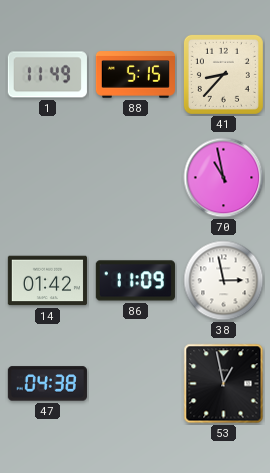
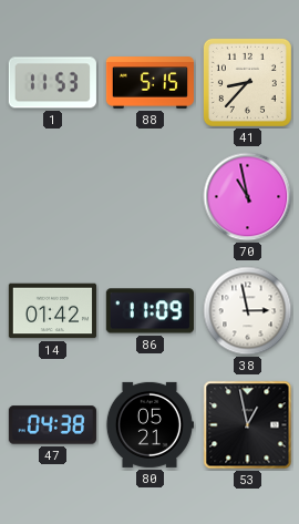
1: 11:49 -> 11:53
80: none -> 05:21
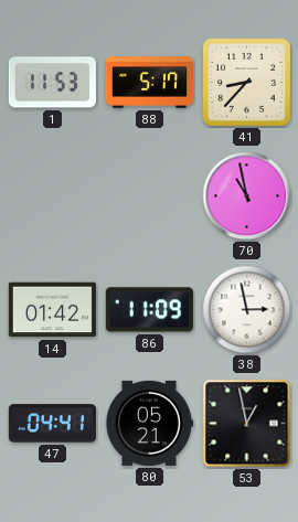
88: 5:15 -> 5:17
47: 04:38 -> 04:41
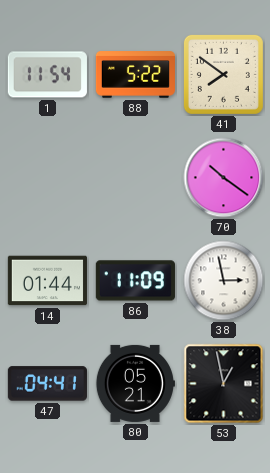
1: 11:53 -> 11:54
88: 5:17 -> 5:22
41: 8:37 -> 7:51
70: 10:58 -> 10:21
14: 01:42 -> 01:44
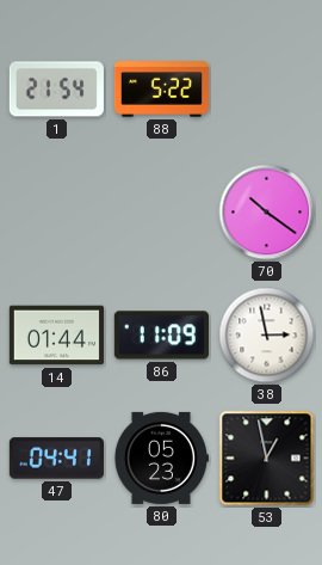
1: 11:54 -> 21:54
41: 7:51 -> none
80: 05:21 -> 05:23
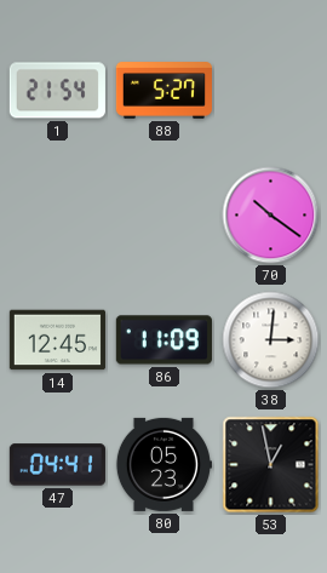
88: 5:22 -> 5:27
14: 01:44 -> 12:45
38: 2:58 -> 3:01
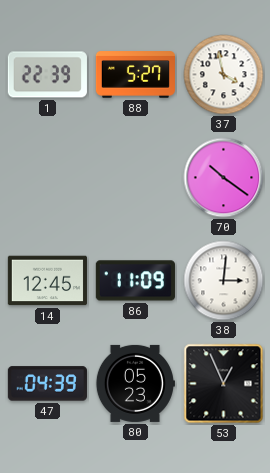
1: 21:54 -> 22:39
37: none -> 3:58
47: 04:41 -> 04:39
53: 12:58 -> 12:56
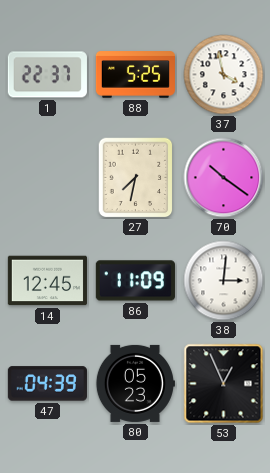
1: 22:39 -> 22:37
88: 5:27 -> 5:25
27: none -> 7:32
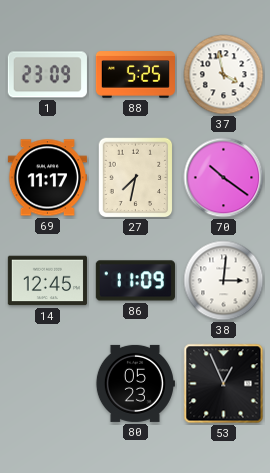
1: 22:37 -> 23:09
69: none -> 11:17
47: 04:39 -> none
